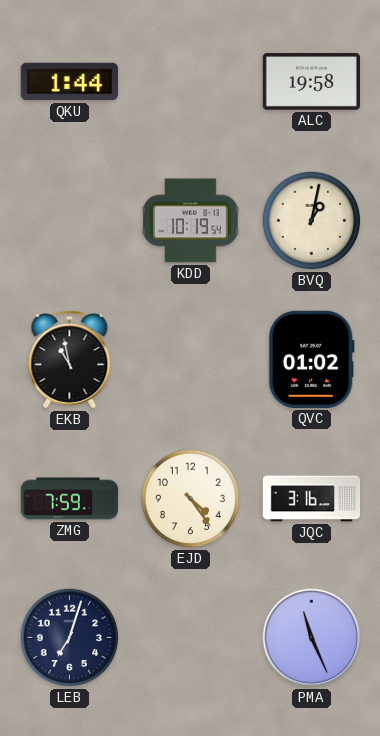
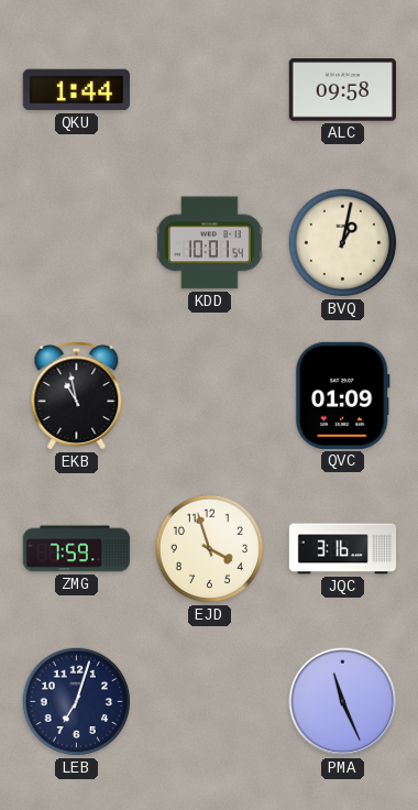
ALC: 19:58 -> 09:58
KDD: 10:19 -> 10:01
QVC: 01:02 -> 01:09
EJD: 4:24 -> 3:57
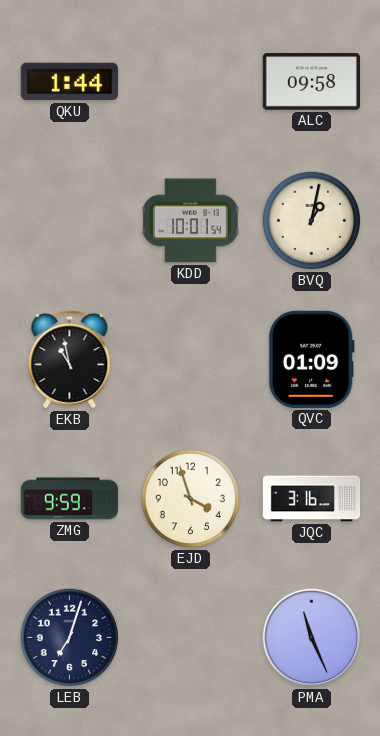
ZMG: 7:59 -> 9:59
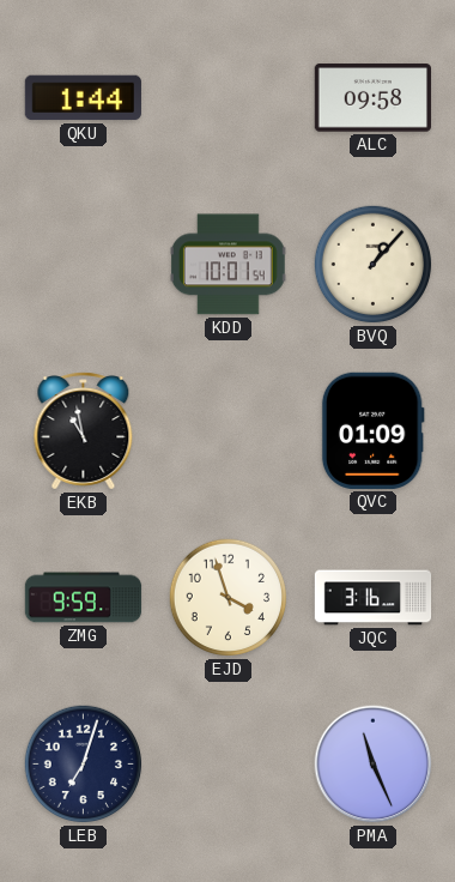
BVQ: 1:02 -> 1:07
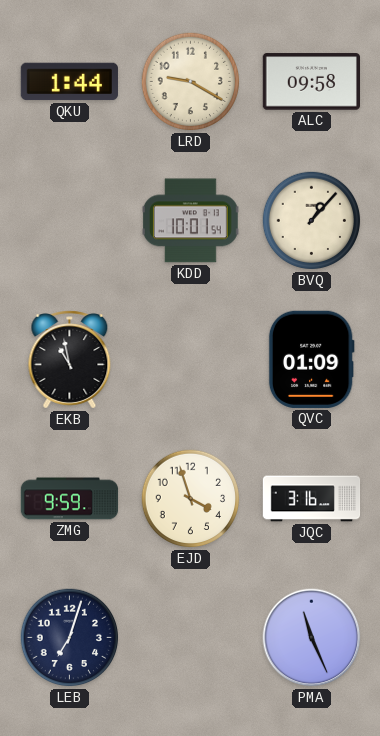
LRD: none -> 9:20
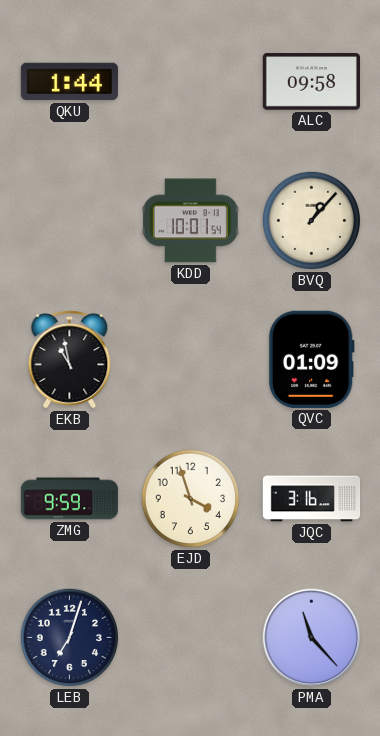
LRD: 9:20 -> none
PMA: 11:26 -> 11:23
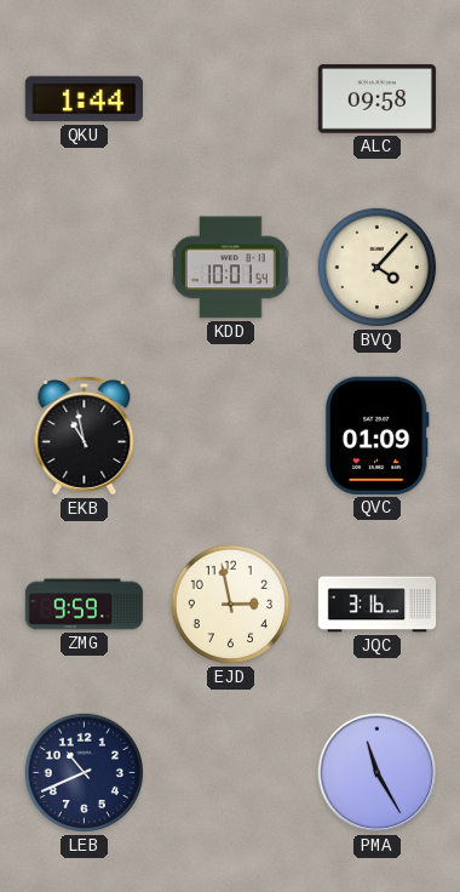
BVQ: 1:07 -> 4:07
EJD: 3:57 -> 2:58
LEB: 7:03 -> 10:41
PMA: 11:23 -> 11:25
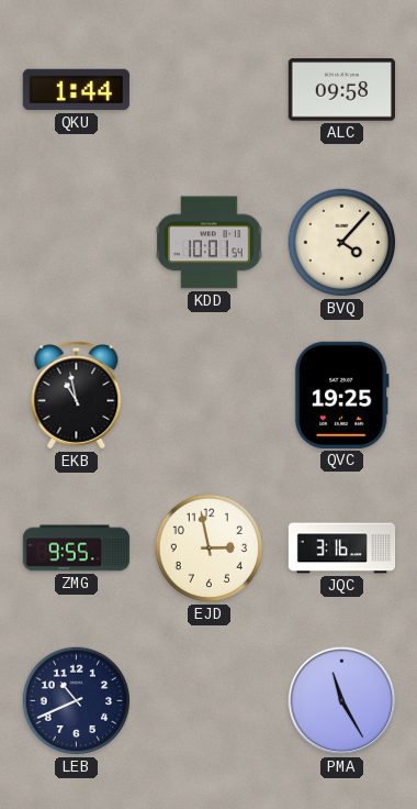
QVC: 01:09 -> 19:25
ZMG: 9:59 -> 9:55
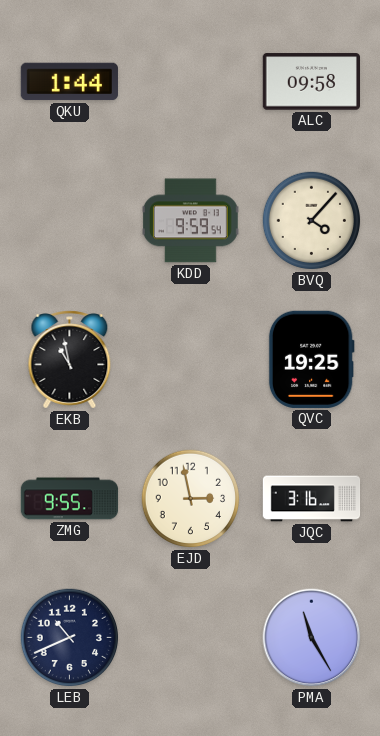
KDD: 10:01 -> 9:59
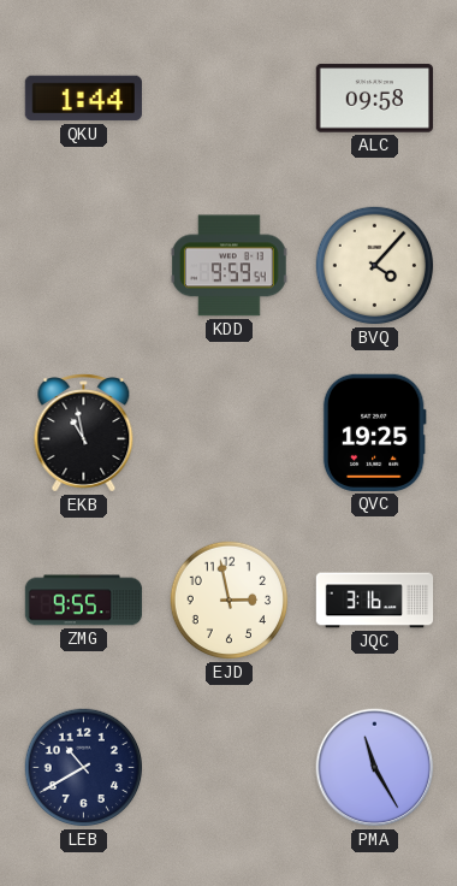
LEB: 10:41 -> 10:40
